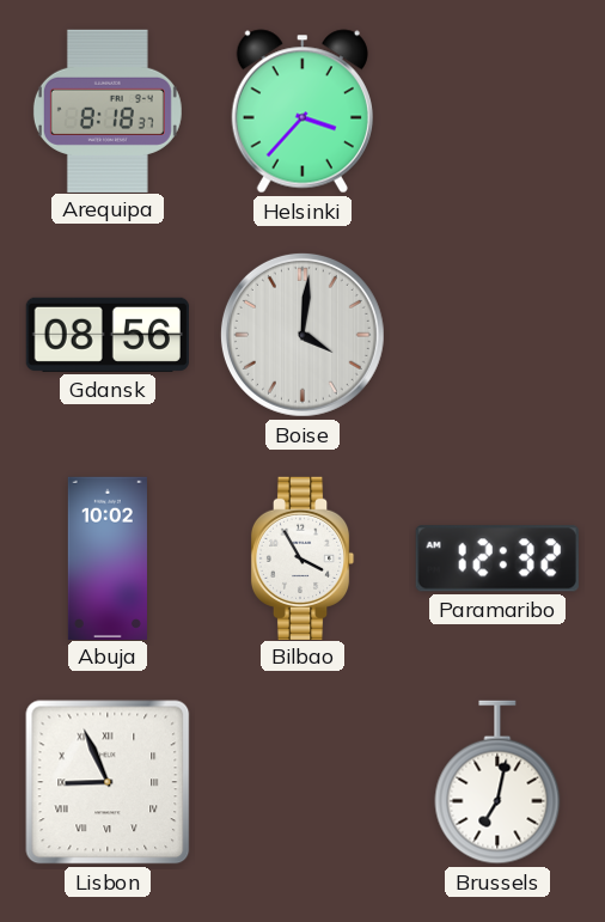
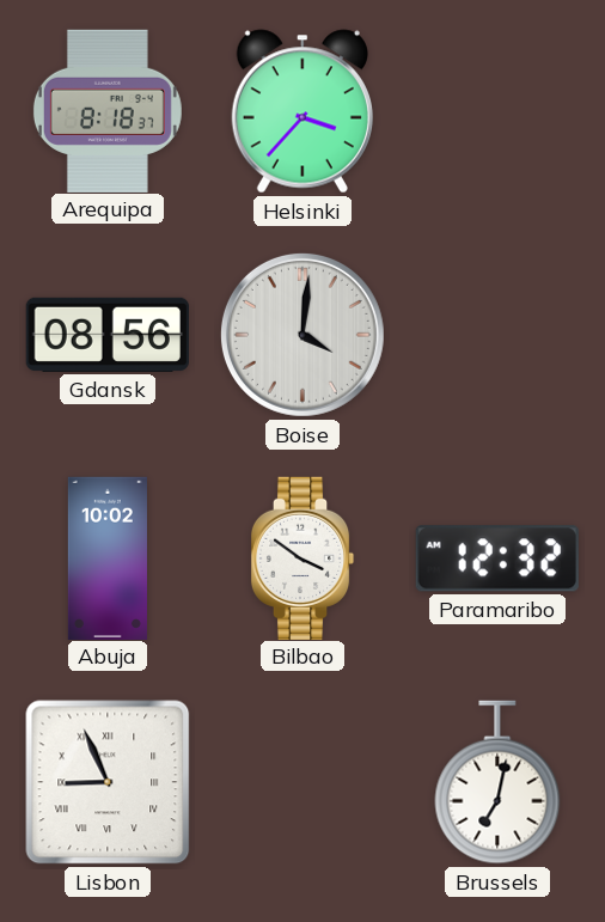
Bilbao: 3:55 -> 3:51
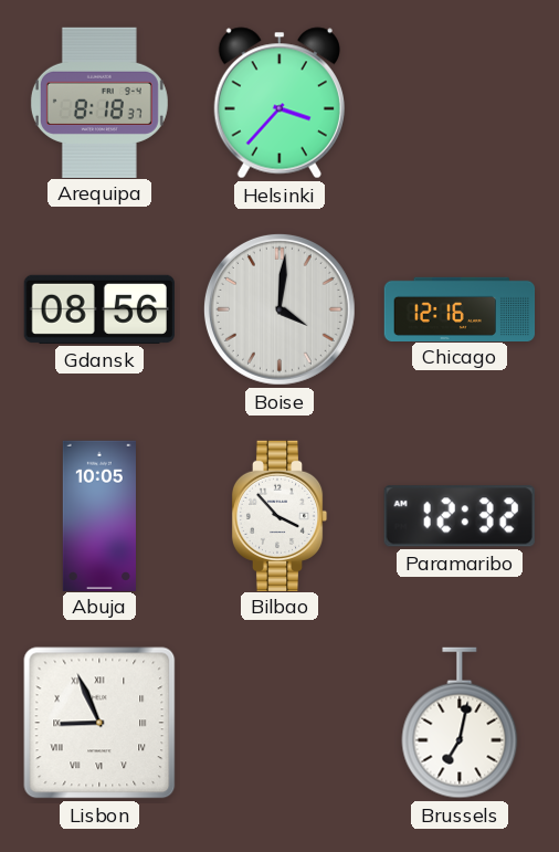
Chicago: none -> 12:16
Abuja: 10:02 -> 10:05
Bilbao: 3:51 -> 3:53
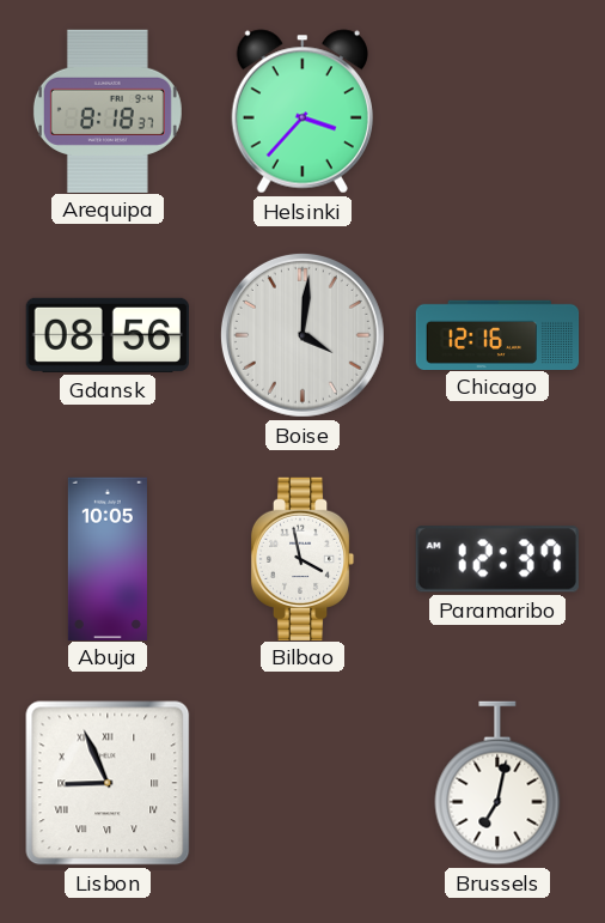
Bilbao: 3:53 -> 3:58
Paramaribo: 12:32 -> 12:37
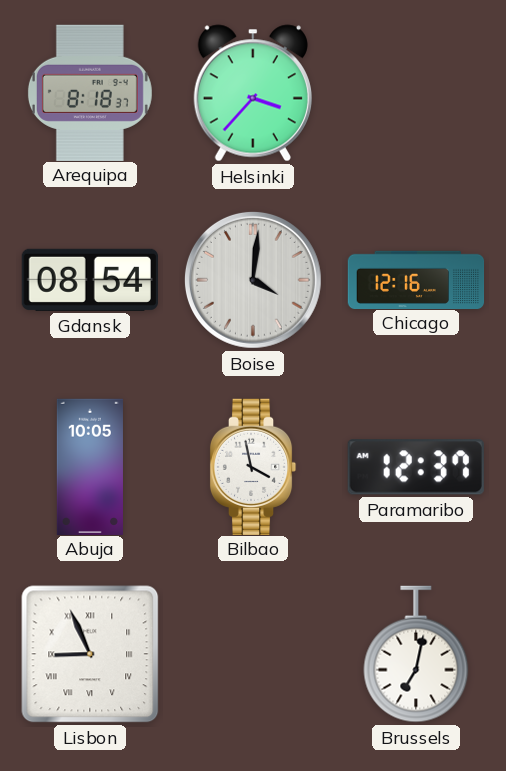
Gdansk: 08:56 -> 08:54
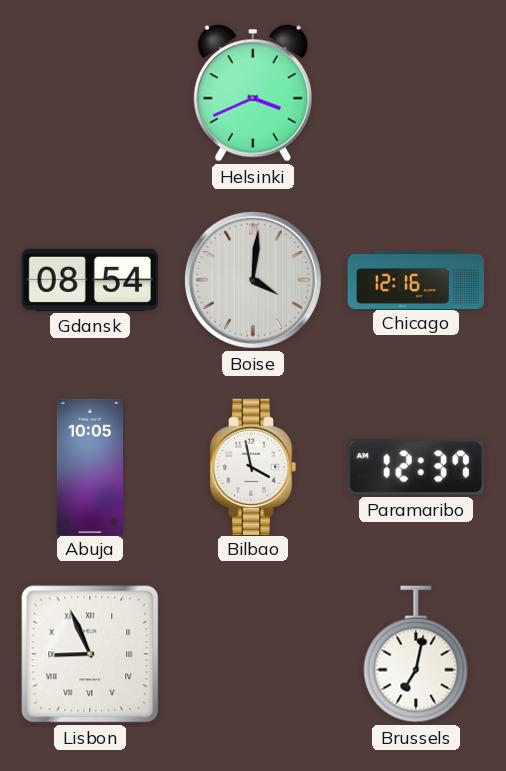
Arequipa: 8:18 -> none
Helsinki: 3:37 -> 3:41
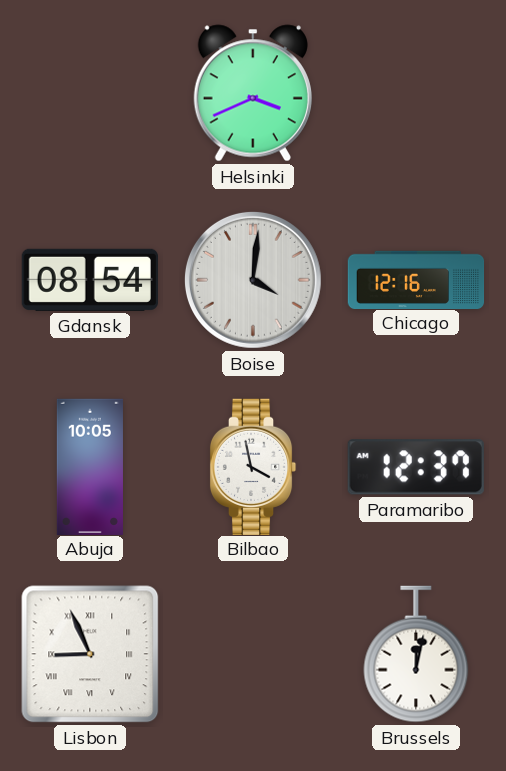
Brussels: 7:02 -> 12:02
